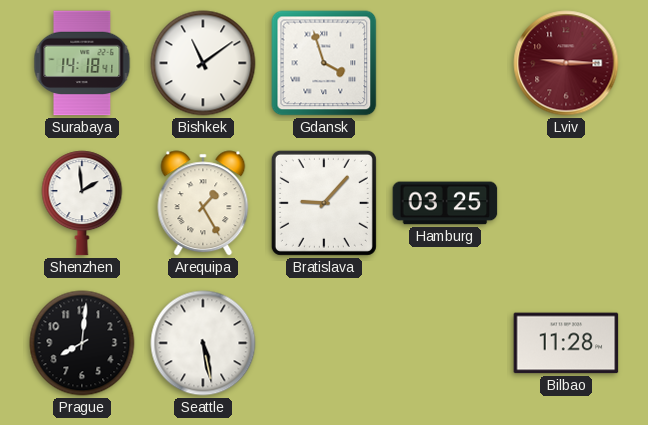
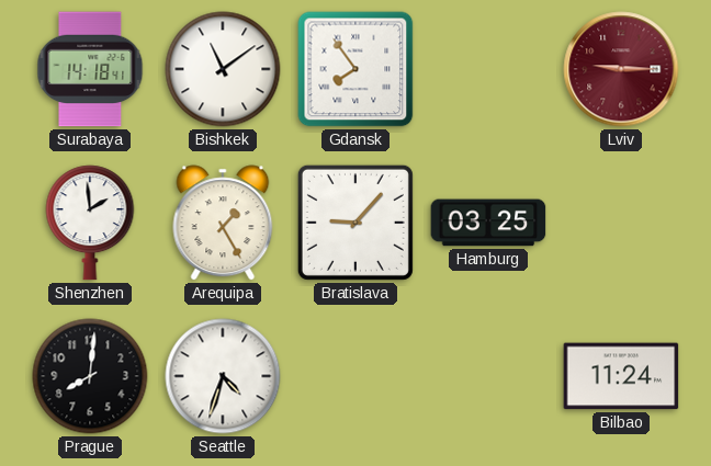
Gdansk: 3:57 -> 7:54
Seattle: 5:28 -> 4:33
Bilbao: 11:28 -> 11:24
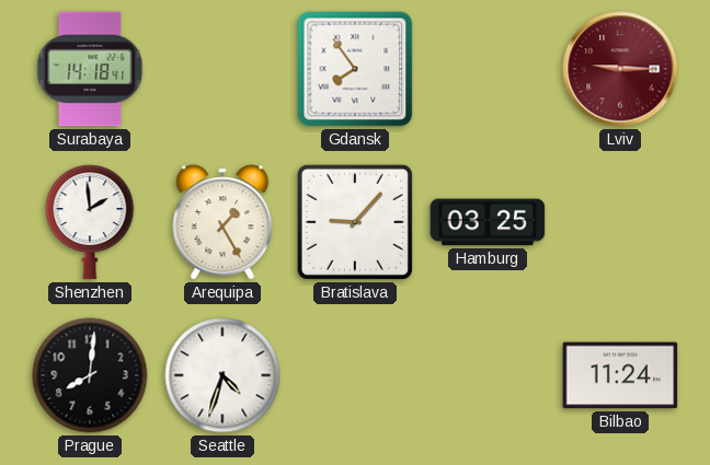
Bishkek: 11:09 -> none
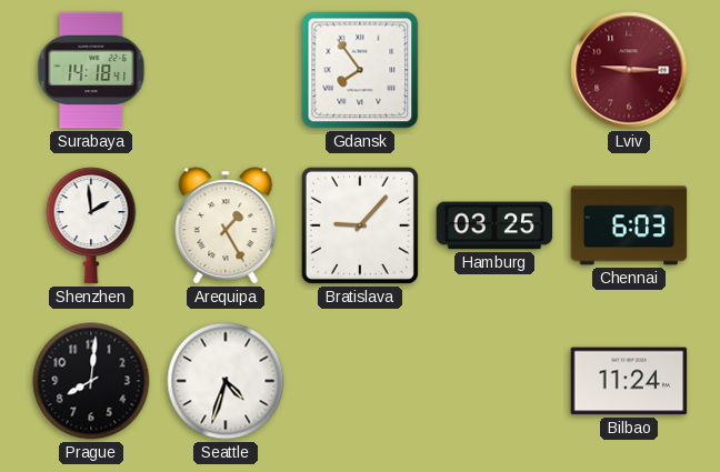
Chennai: none -> 6:03
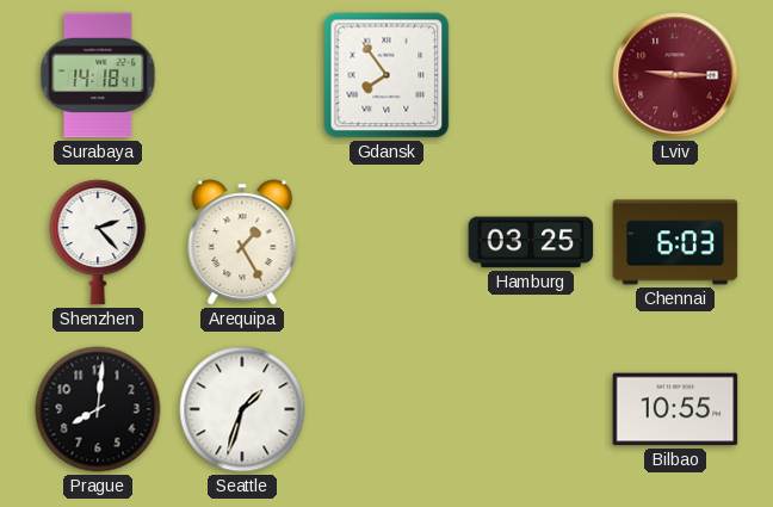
Shenzhen: 1:59 -> 2:23
Bratislava: 9:07 -> none
Seattle: 4:33 -> 1:33
Bilbao: 11:24 -> 10:55
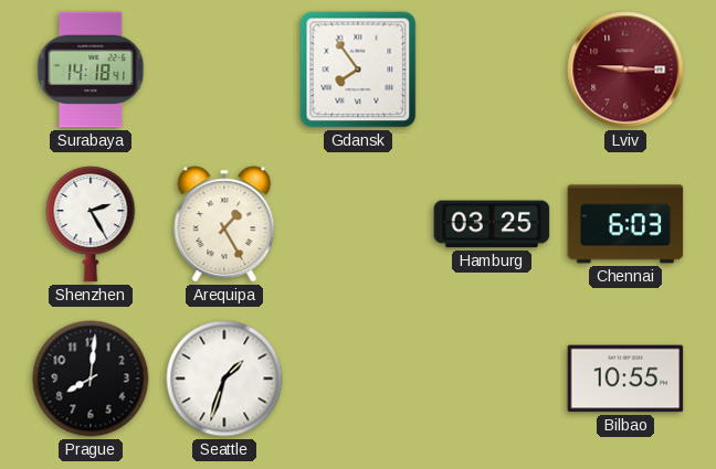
Shenzhen: 2:23 -> 2:25
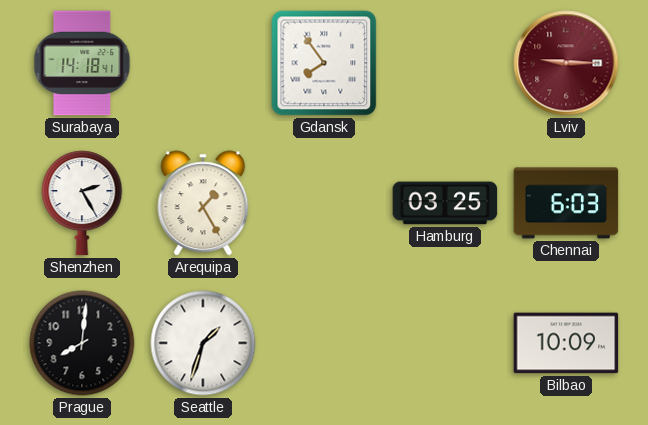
Bilbao: 10:55 -> 10:09
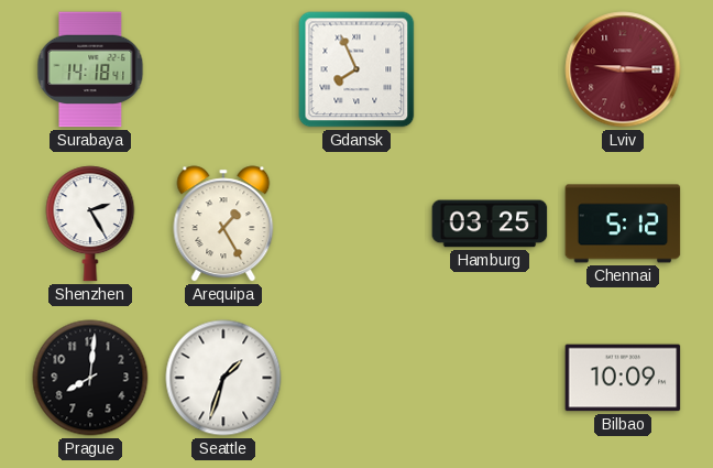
Gdansk: 7:54 -> 7:56
Chennai: 6:03 -> 5:12
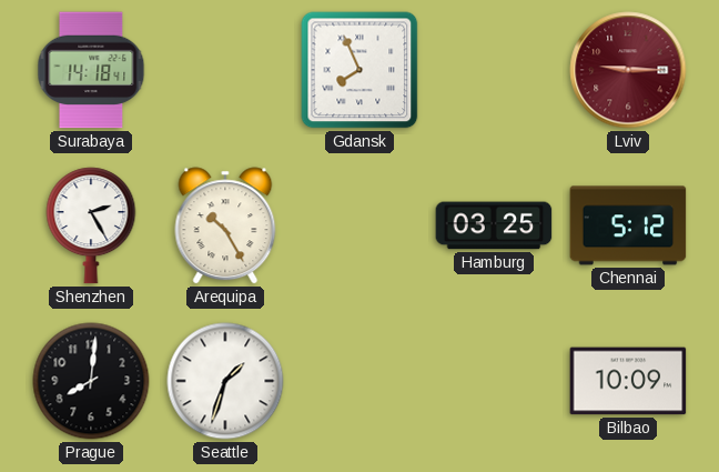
Arequipa: 1:25 -> 10:25
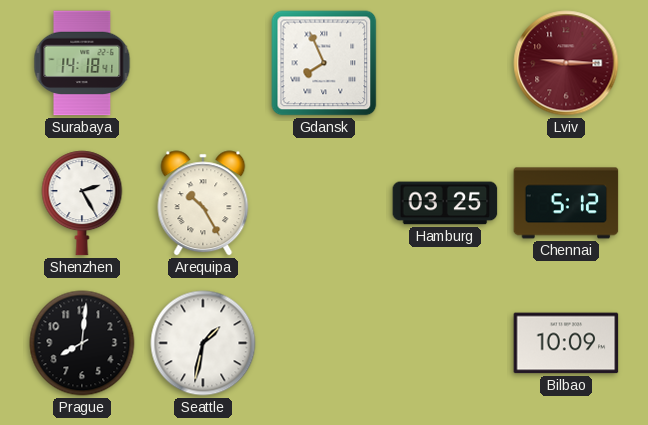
Seattle: 1:33 -> 1:32
